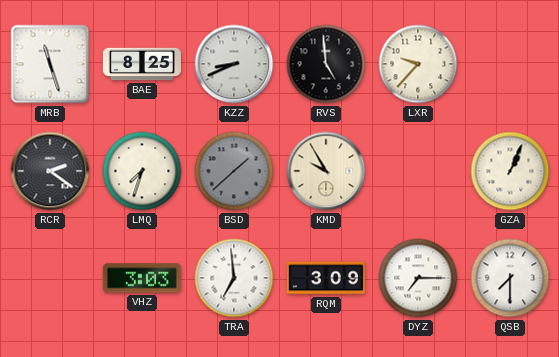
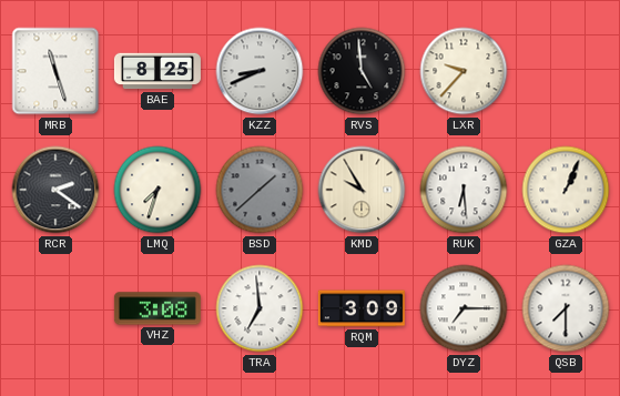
RUK: none -> 6:29
VHZ: 3:03 -> 3:08
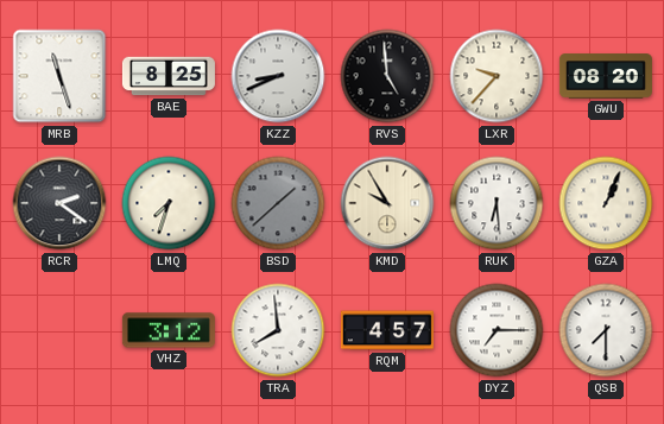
GWU: none -> 08:20
VHZ: 3:08 -> 3:12
TRA: 6:59 -> 7:59
RQM: 3:09 -> 4:57
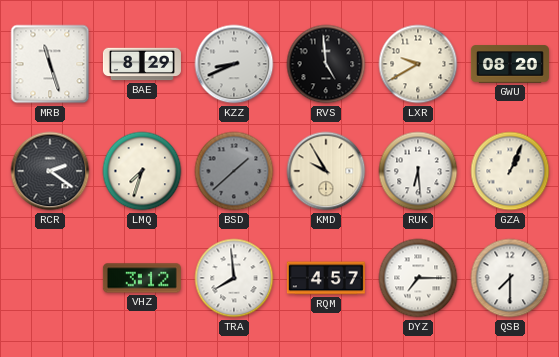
BAE: 8:25 -> 8:29
LXR: 9:37 -> 9:40
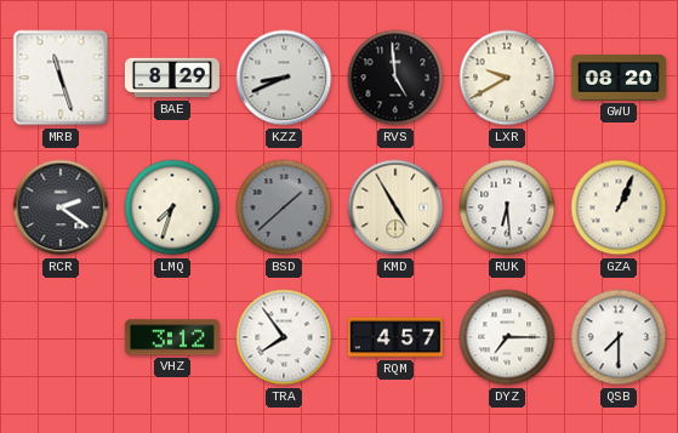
KMD: 9:55 -> 4:55
TRA: 7:59 -> 7:54
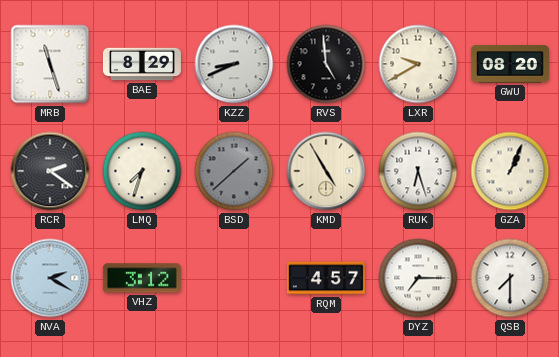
RUK: 6:29 -> 6:27
NVA: none -> 2:20
TRA: 7:54 -> none
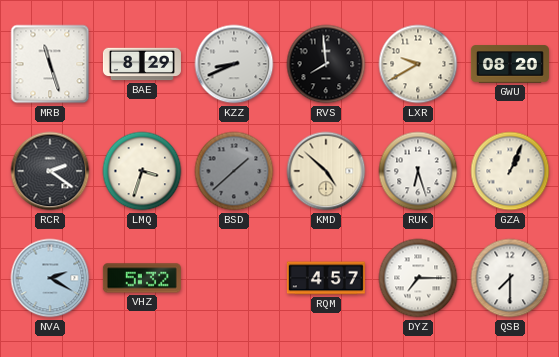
RVS: 4:59 -> 7:59
LMQ: 7:33 -> 3:33
KMD: 4:55 -> 4:52
VHZ: 3:12 -> 5:32
